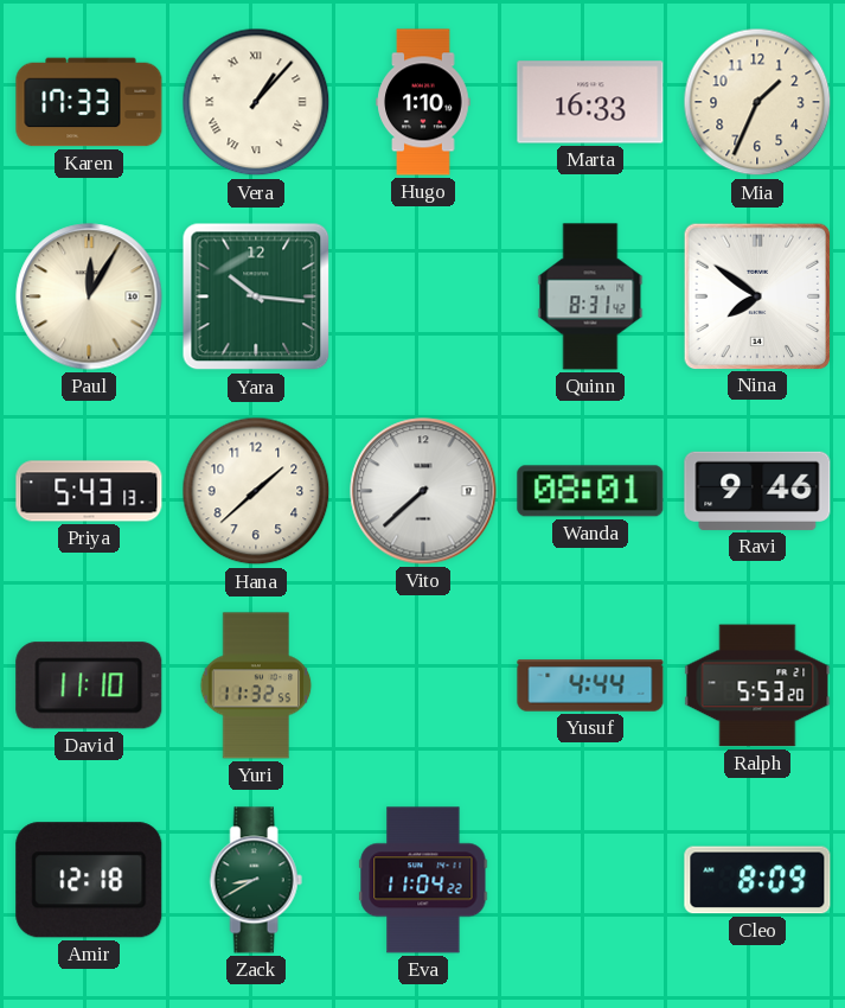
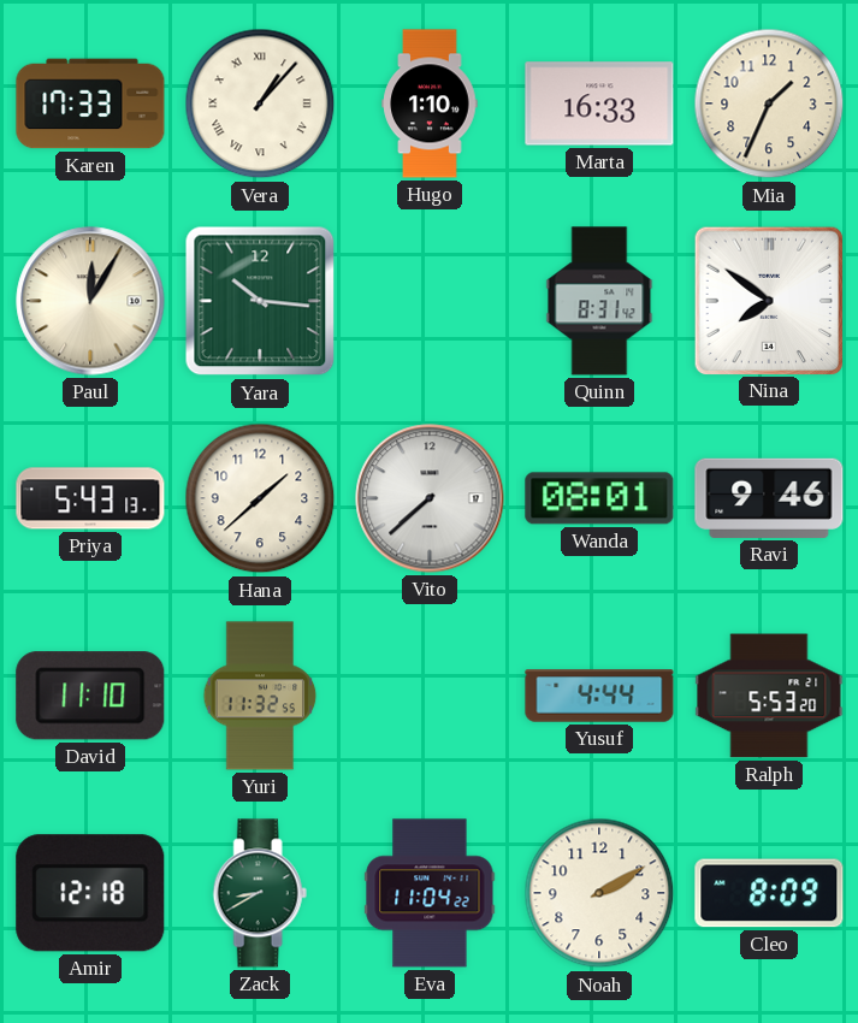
Noah: none -> 2:10
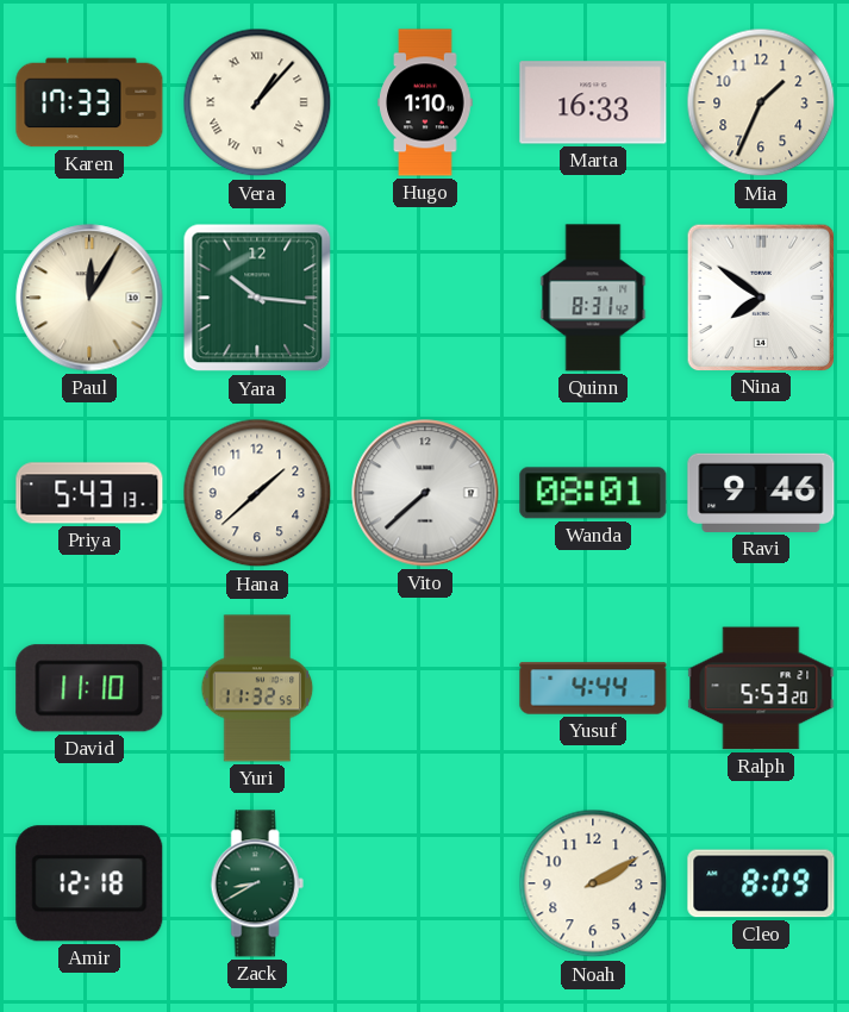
Eva: 11:04 -> none
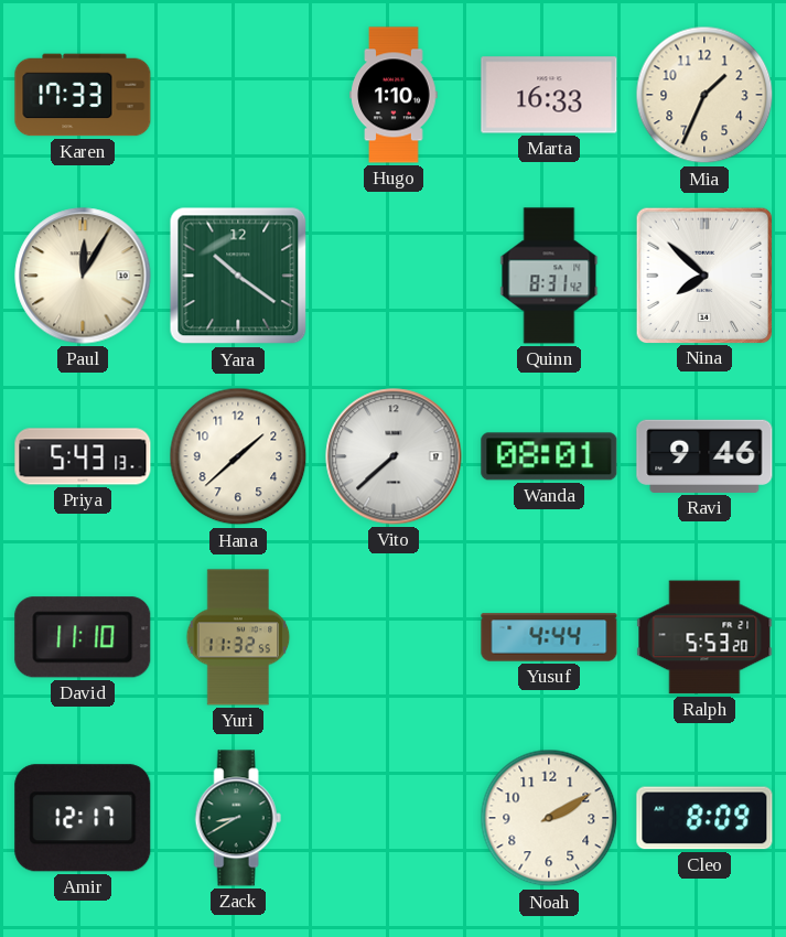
Vera: 1:07 -> none
Yara: 10:16 -> 10:21
Nina: 7:51 -> 7:52
Amir: 12:18 -> 12:17
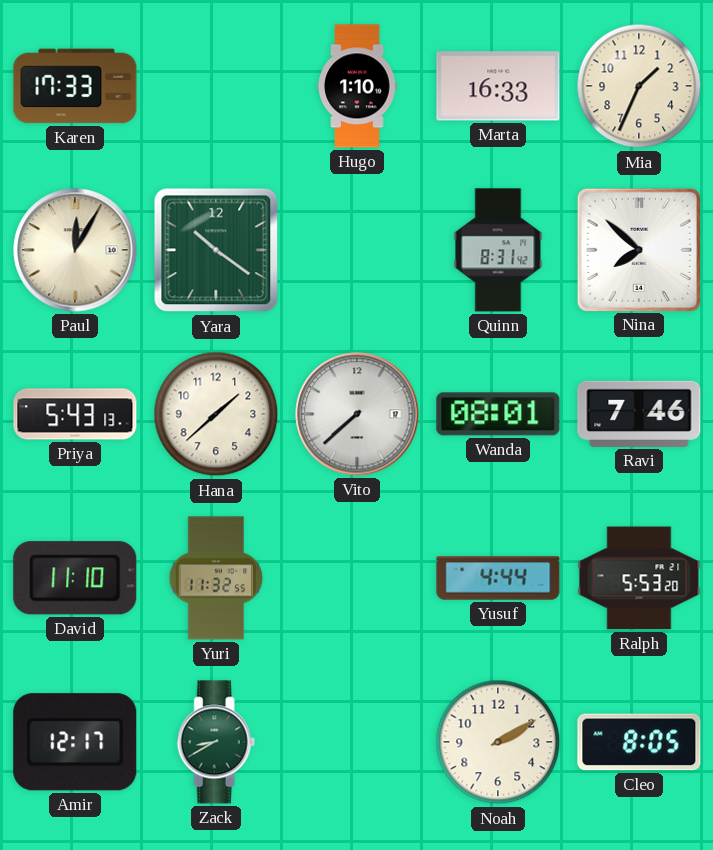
Ravi: 9:46 -> 7:46
Cleo: 8:09 -> 8:05
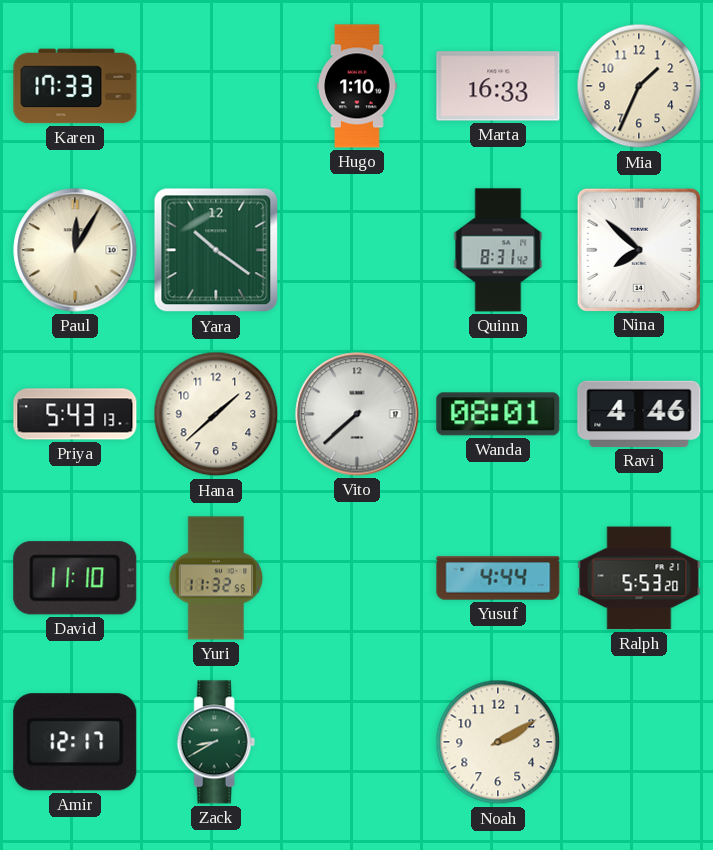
Ravi: 7:46 -> 4:46
Cleo: 8:05 -> none
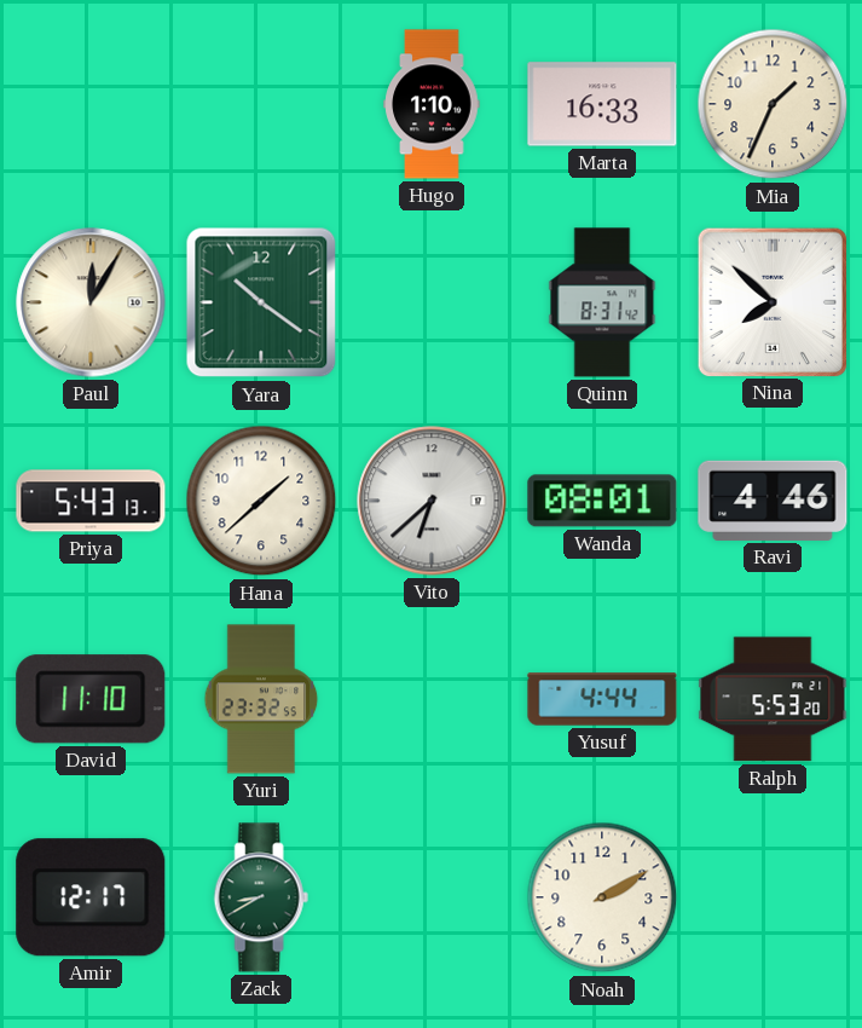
Karen: 17:33 -> none
Vito: 7:38 -> 6:38
Yuri: 11:32 -> 23:32
